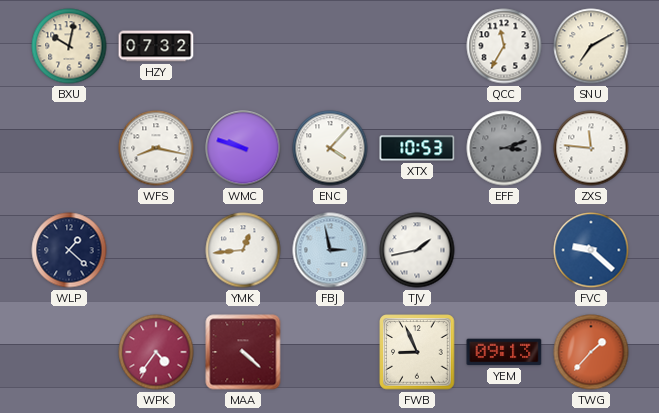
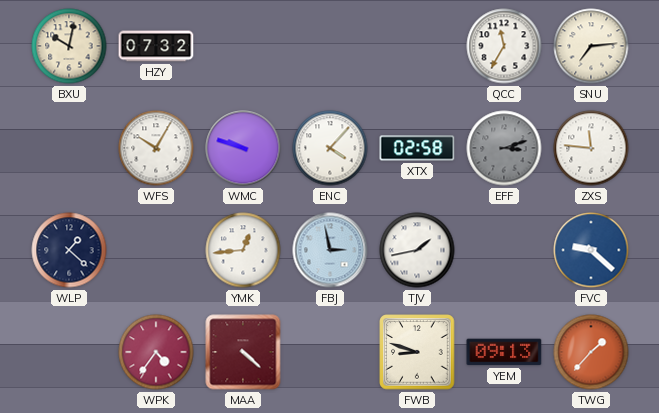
SNU: 7:10 -> 7:14
WFS: 8:17 -> 10:05
XTX: 10:53 -> 02:58
FWB: 8:56 -> 8:48
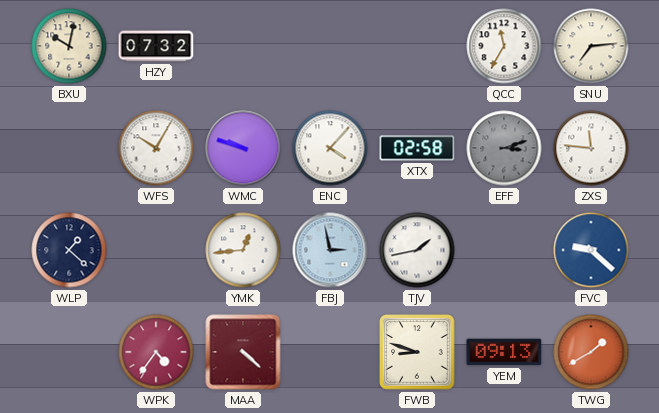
TWG: 1:37 -> 1:40
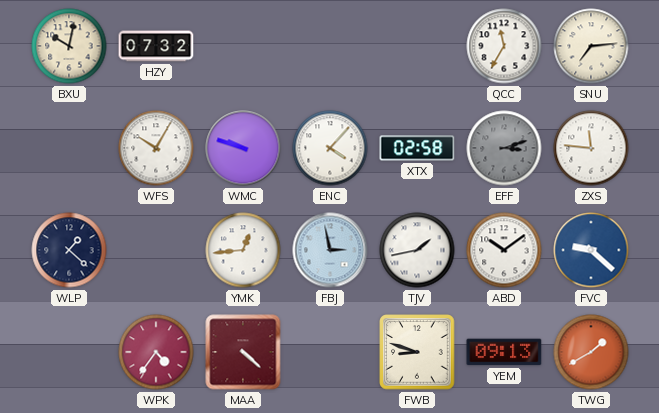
ABD: none -> 10:09
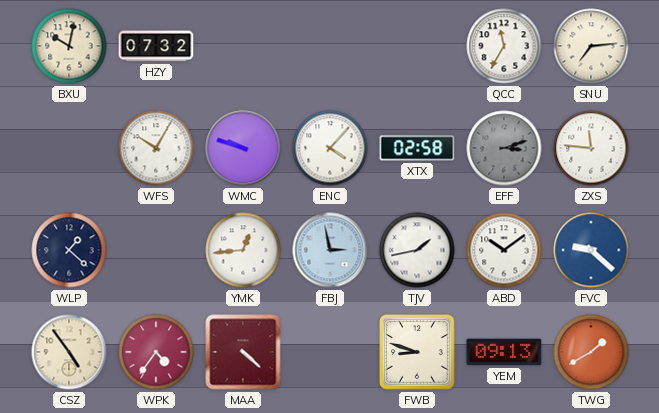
CSZ: none -> 4:54
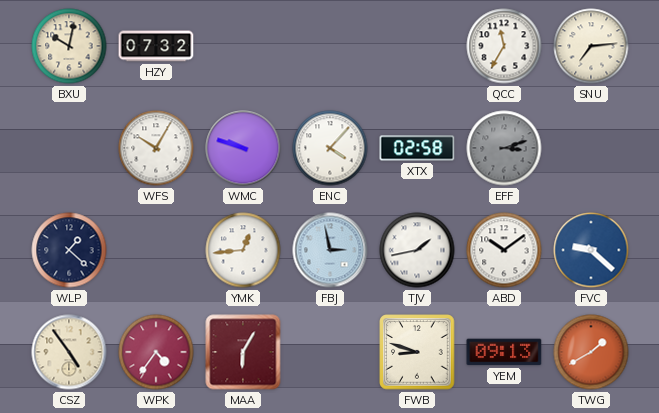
ZXS: 11:46 -> none
MAA: 4:22 -> 6:05
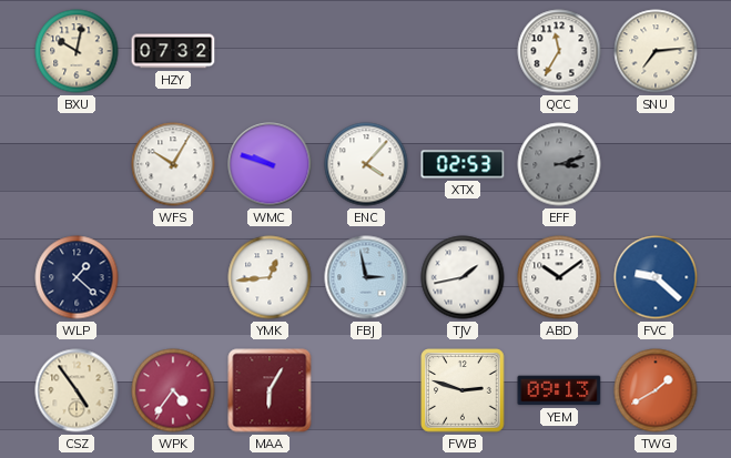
XTX: 02:58 -> 02:53
FWB: 8:48 -> 2:48
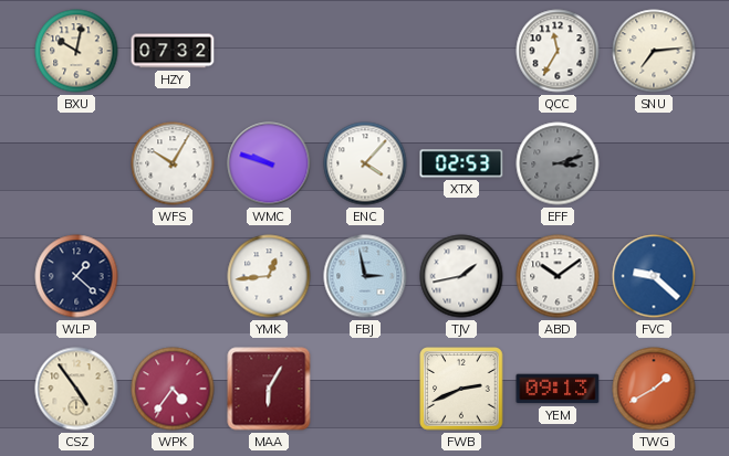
FWB: 2:48 -> 2:41
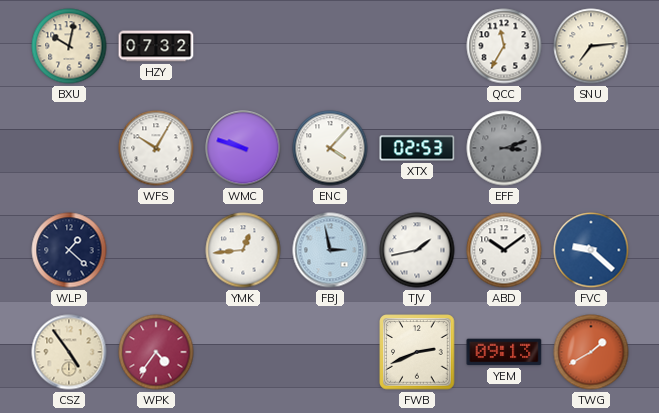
MAA: 6:05 -> none
